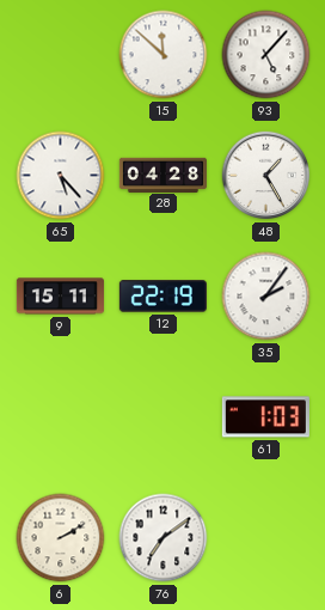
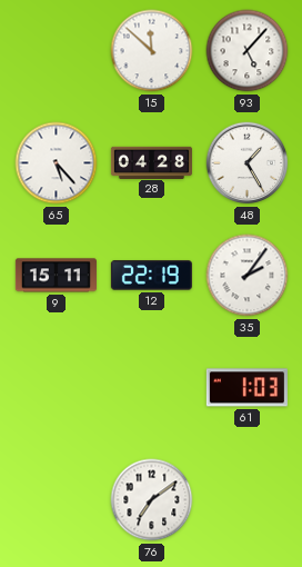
6: 2:10 -> none
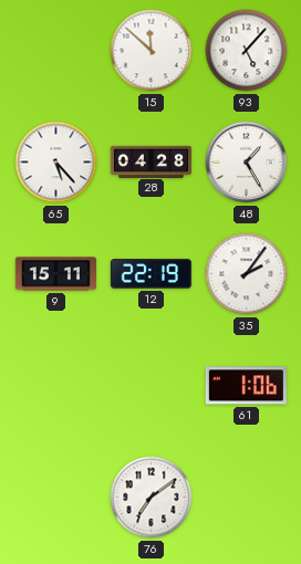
61: 1:03 -> 1:06
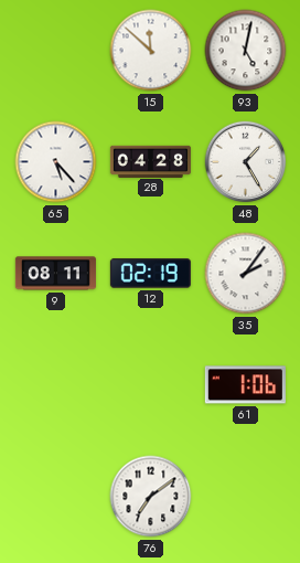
93: 5:07 -> 5:02
9: 15:11 -> 08:11
12: 22:19 -> 02:19
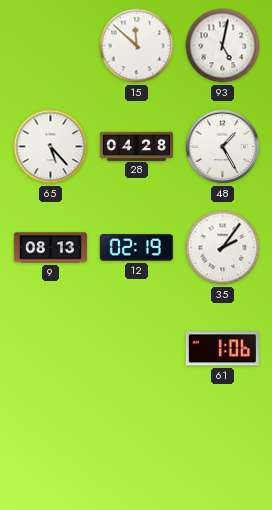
9: 08:11 -> 08:13
76: 7:09 -> none
